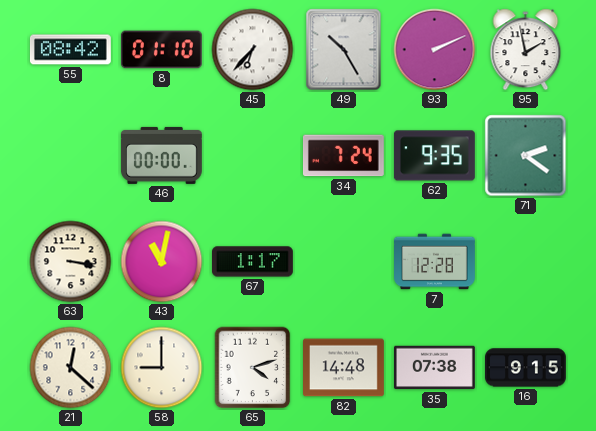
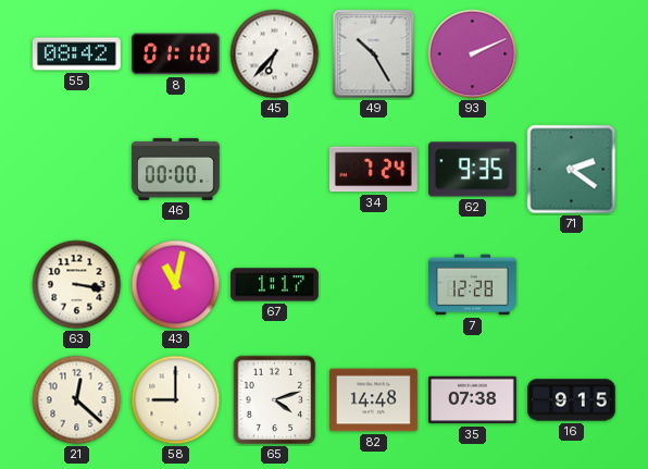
95: 1:58 -> none
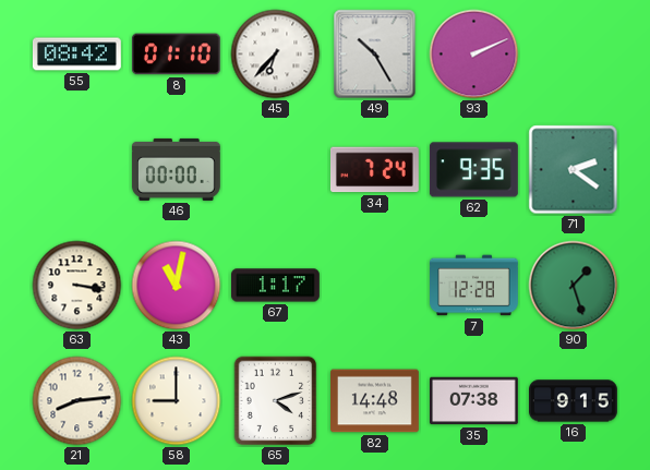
90: none -> 1:27
21: 12:22 -> 8:14
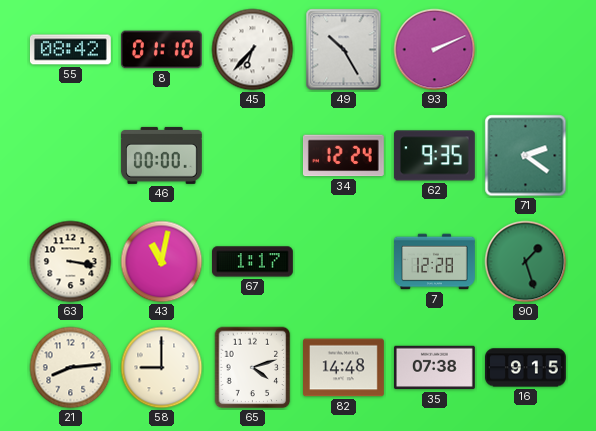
34: 7:24 -> 12:24
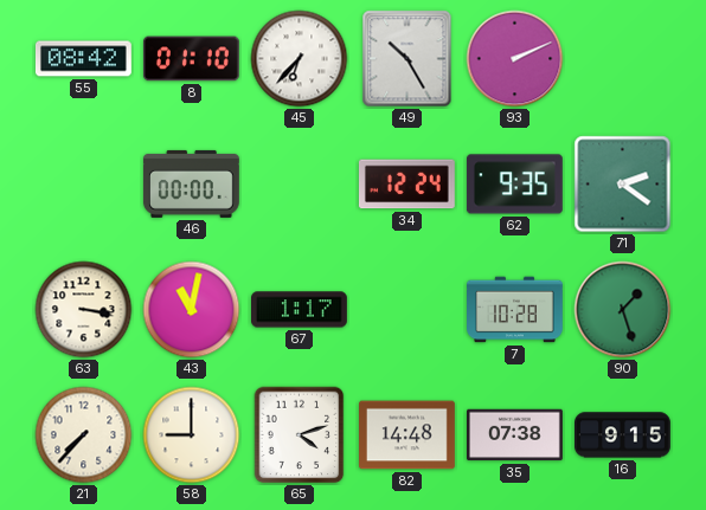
7: 12:28 -> 10:28
21: 8:14 -> 7:37
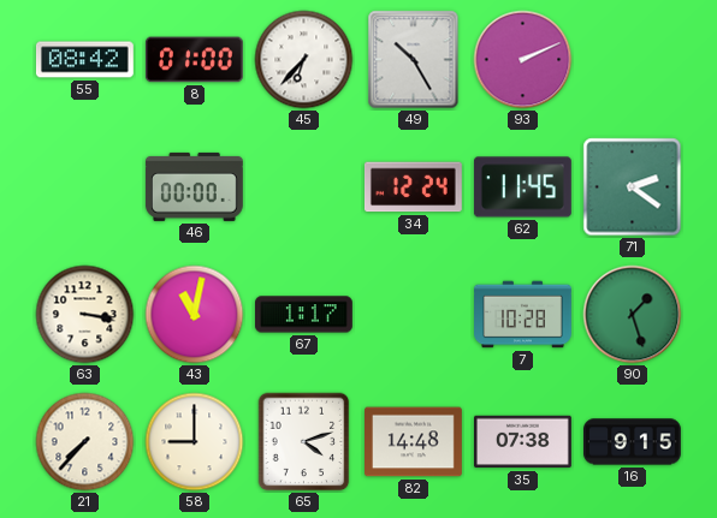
8: 01:10 -> 01:00
62: 9:35 -> 11:45
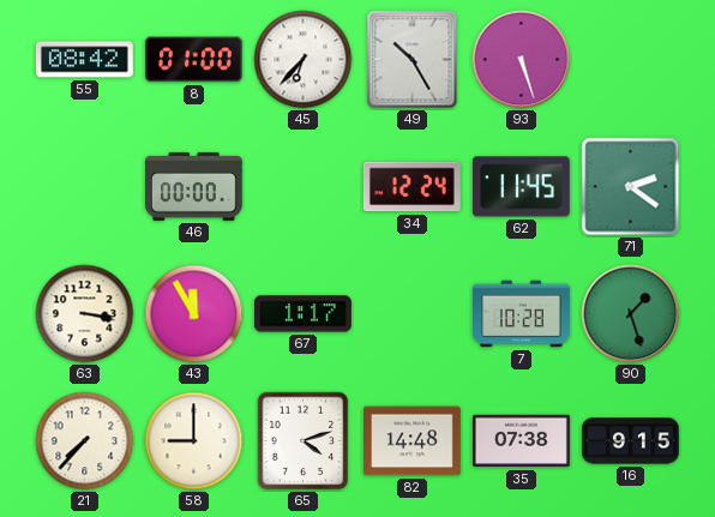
93: 2:11 -> 5:27
43: 11:02 -> 11:55
